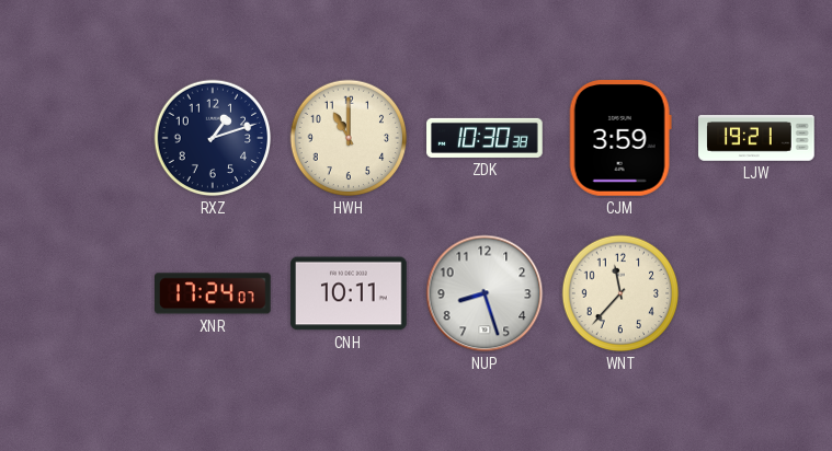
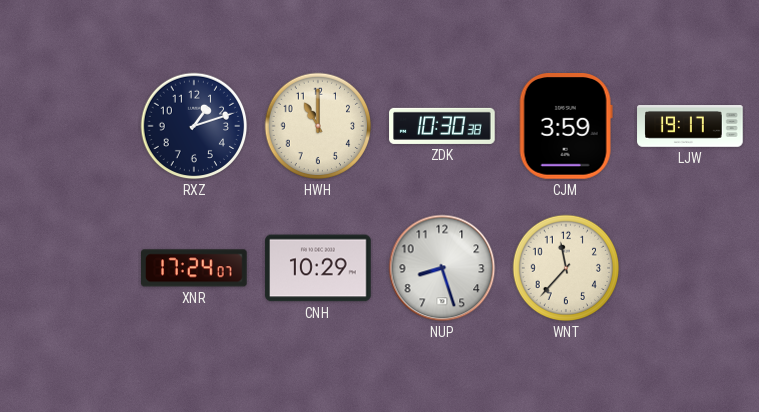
LJW: 19:21 -> 19:17
CNH: 10:11 -> 10:29
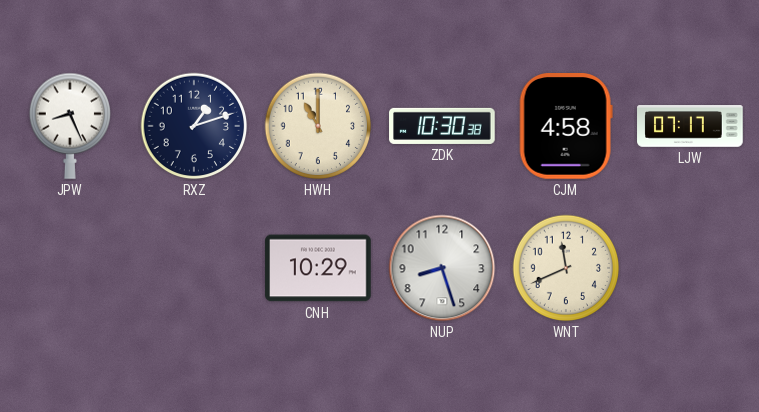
JPW: none -> 8:26
CJM: 3:59 -> 4:58
LJW: 19:17 -> 07:17
XNR: 17:24 -> none
WNT: 11:37 -> 11:41
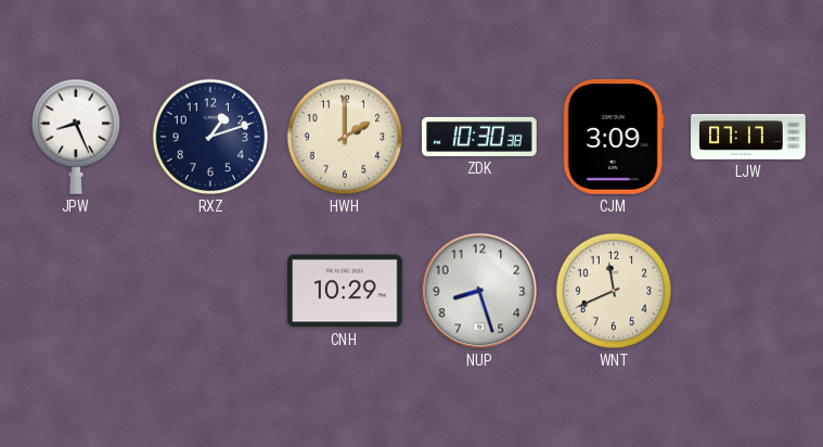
HWH: 11:00 -> 2:00
CJM: 4:58 -> 3:09
